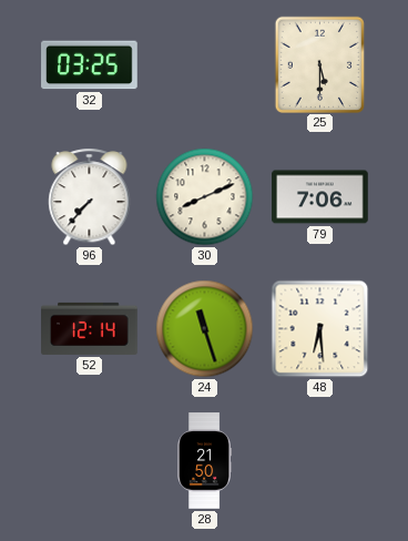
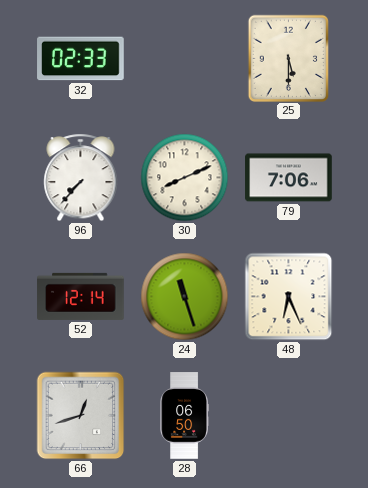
32: 03:25 -> 02:33
48: 6:29 -> 6:26
66: none -> 12:42
28: 21:50 -> 06:50
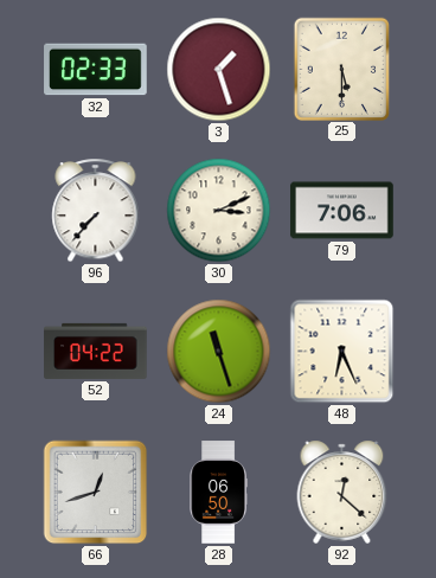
3: none -> 1:27
30: 8:11 -> 3:11
52: 12:14 -> 04:22
92: none -> 12:22
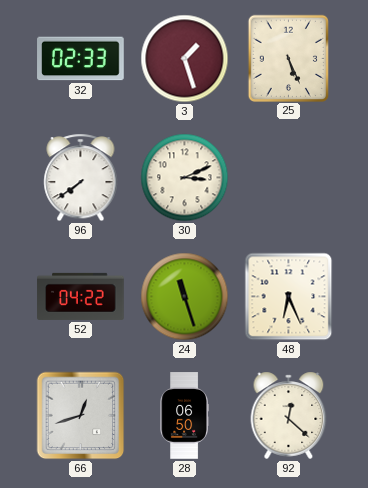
25: 5:30 -> 5:26
96: 7:37 -> 7:39
79: 7:06 -> none
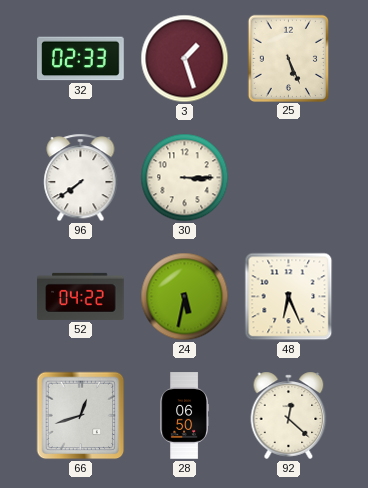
30: 3:11 -> 3:15
24: 11:27 -> 5:32
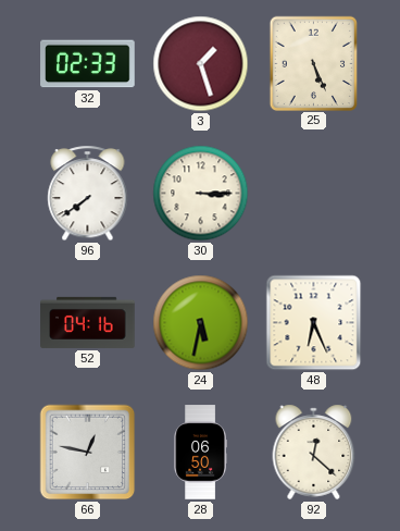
52: 04:22 -> 04:16
66: 12:42 -> 12:47
